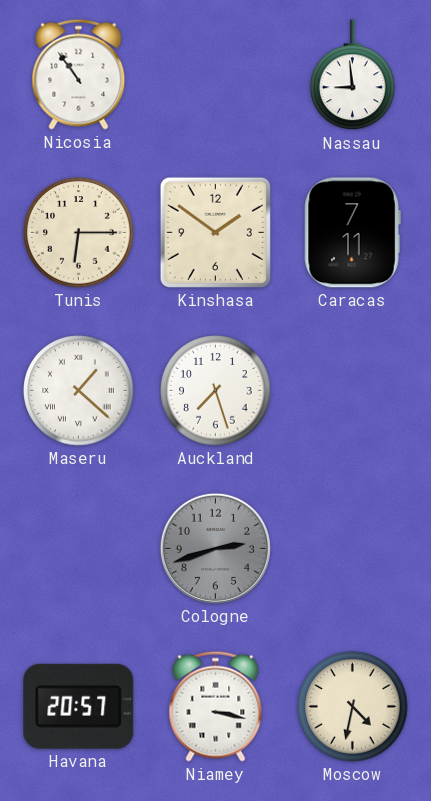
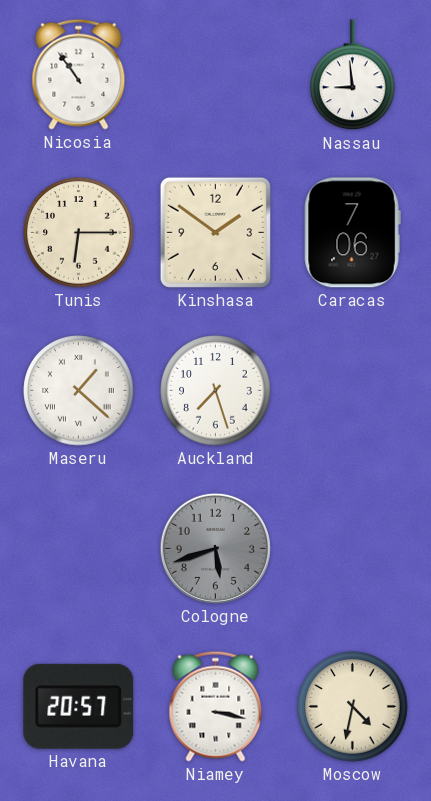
Caracas: 7:11 -> 7:06
Cologne: 2:42 -> 5:42
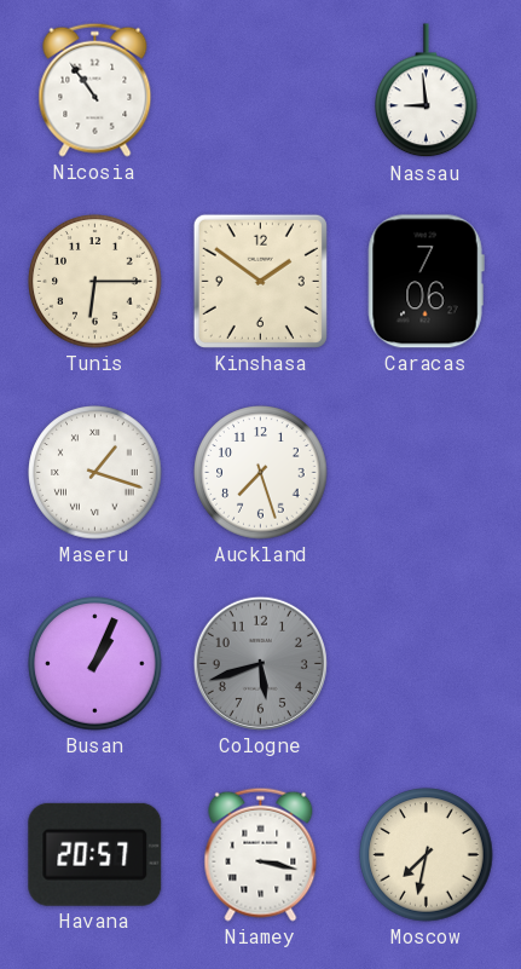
Maseru: 1:22 -> 1:18
Busan: none -> 1:04
Moscow: 4:32 -> 7:32
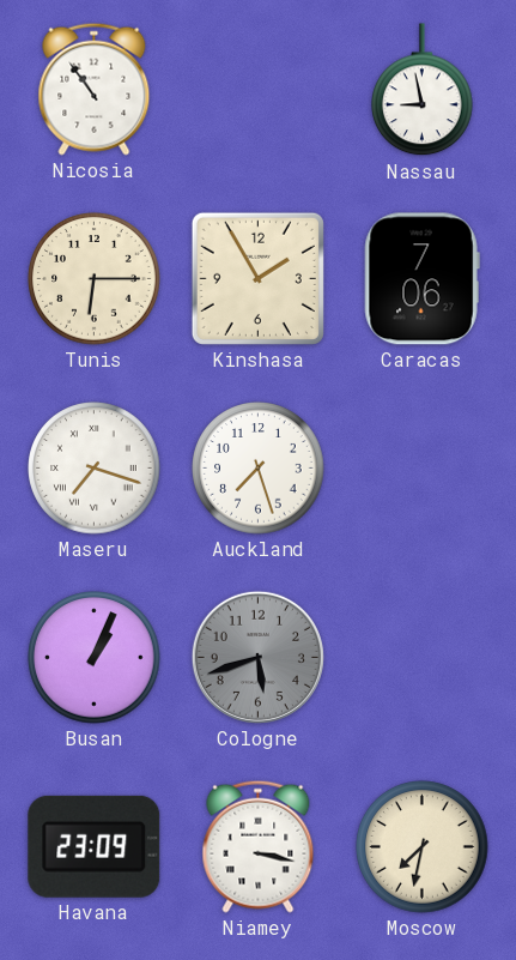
Nassau: 8:59 -> 8:58
Kinshasa: 1:51 -> 1:55
Maseru: 1:18 -> 7:18
Havana: 20:57 -> 23:09
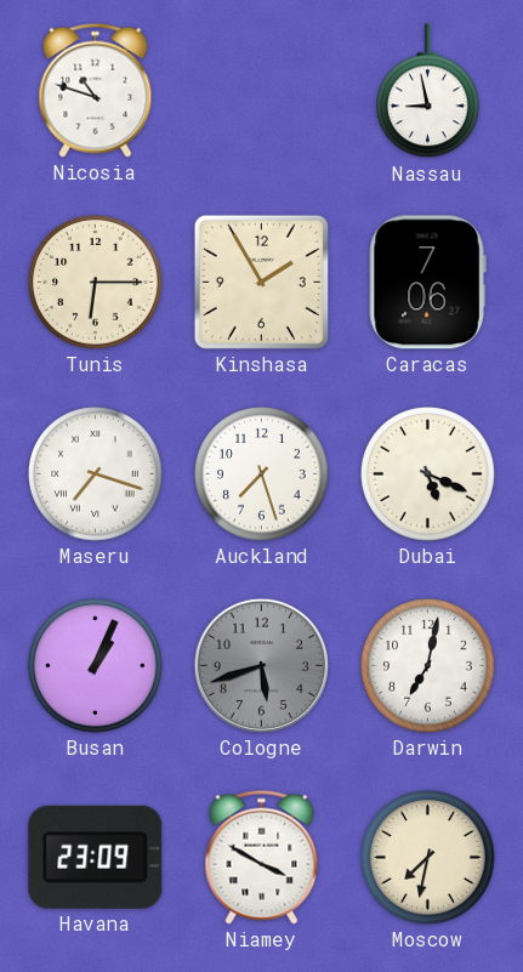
Nicosia: 10:54 -> 10:48
Dubai: none -> 5:19
Darwin: none -> 7:02
Niamey: 3:17 -> 3:50
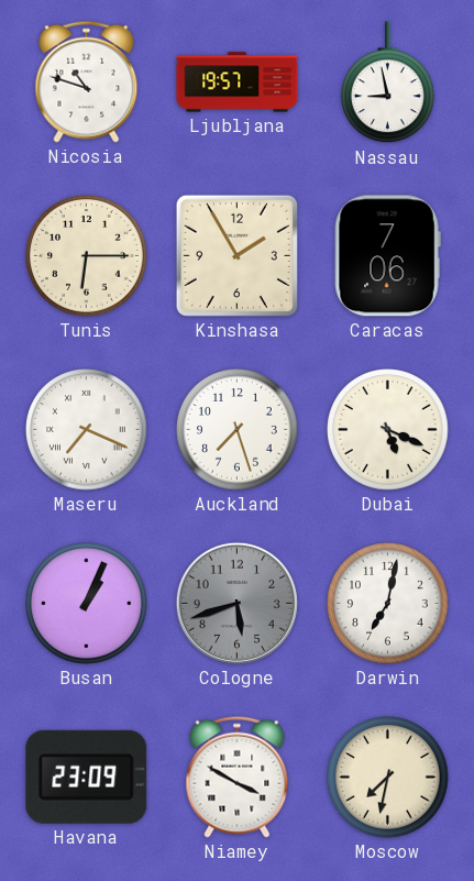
Ljubljana: none -> 19:57
Maseru: 7:18 -> 7:19
